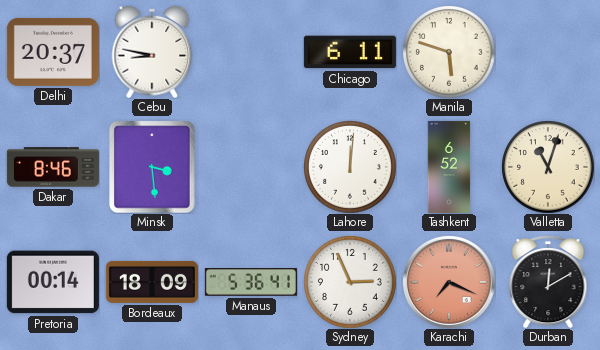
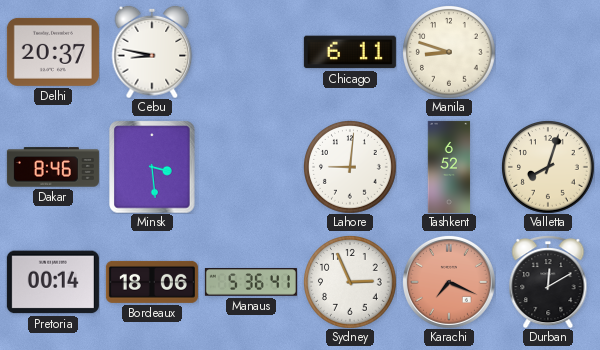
Manila: 5:48 -> 8:48
Lahore: 12:01 -> 9:01
Valletta: 11:03 -> 8:03
Bordeaux: 18:09 -> 18:06
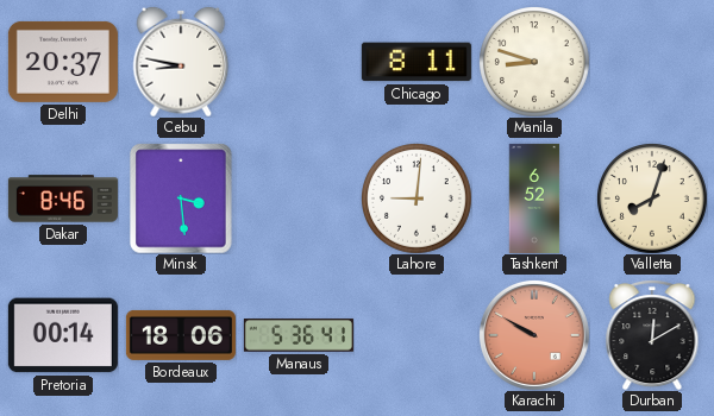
Chicago: 6:11 -> 8:11
Sydney: 2:56 -> none
Karachi: 7:19 -> 9:50
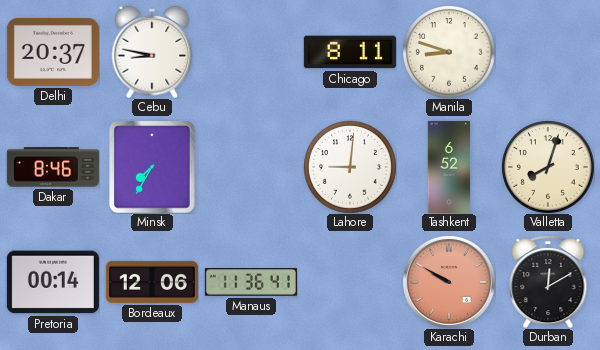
Minsk: 3:29 -> 7:35
Bordeaux: 18:06 -> 12:06
Manaus: 5:36 -> 11:36
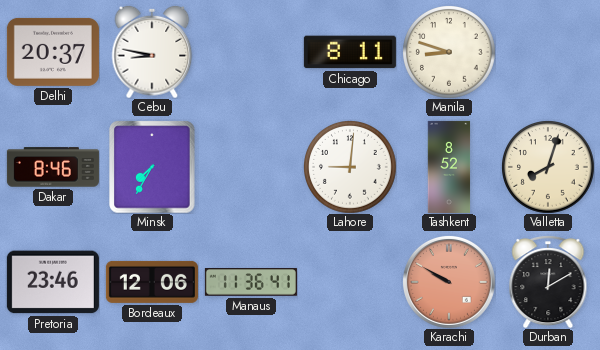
Tashkent: 6:52 -> 8:52
Pretoria: 00:14 -> 23:46
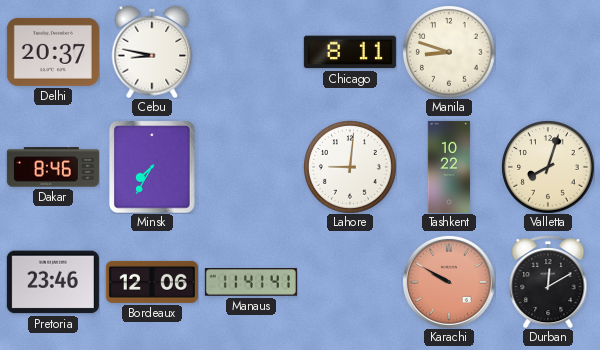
Tashkent: 8:52 -> 10:22
Manaus: 11:36 -> 11:41
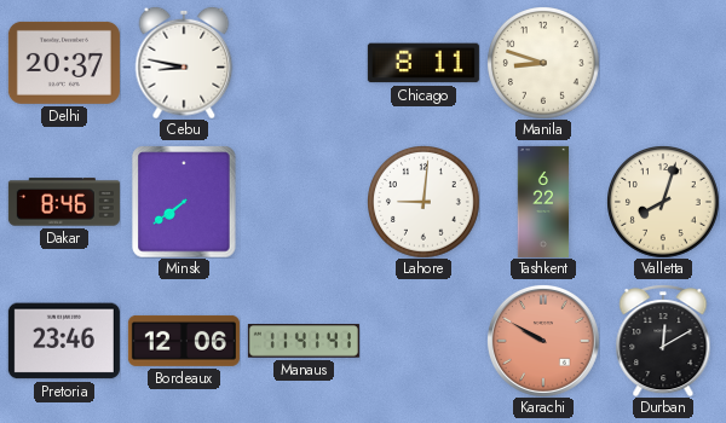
Minsk: 7:35 -> 7:39
Tashkent: 10:22 -> 6:22
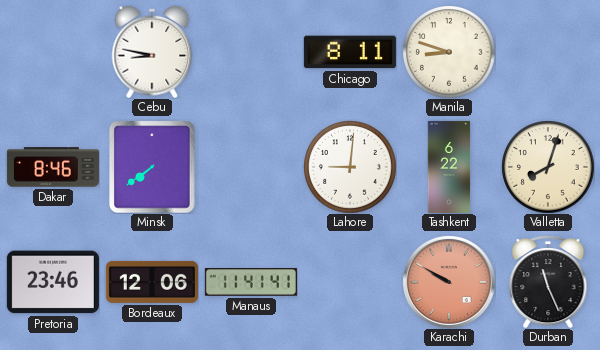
Delhi: 20:37 -> none
Durban: 12:10 -> 11:26
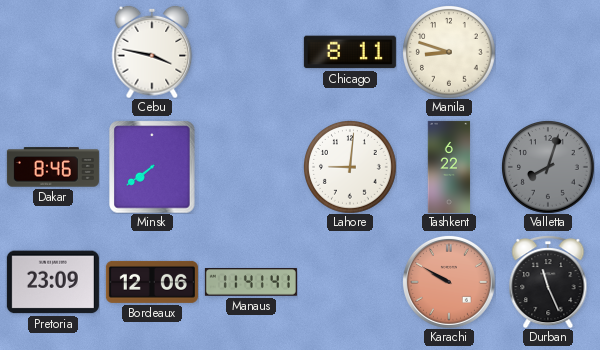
Cebu: 8:47 -> 3:47
Valletta dial: cream -> grey
Pretoria: 23:46 -> 23:09
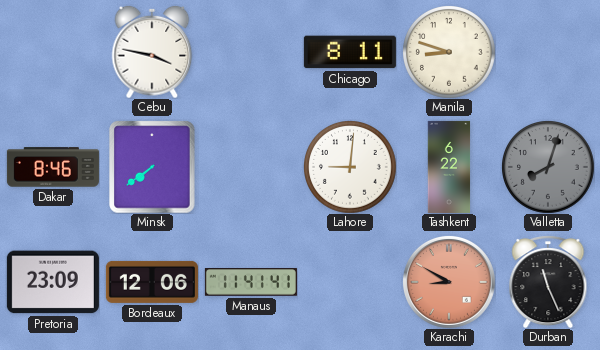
Karachi: 9:50 -> 8:50
